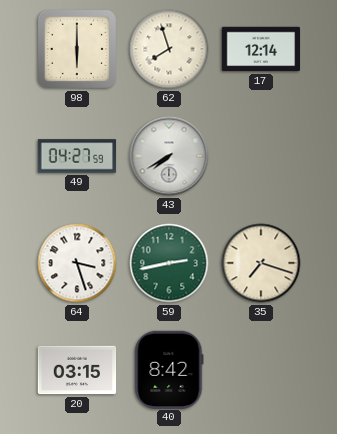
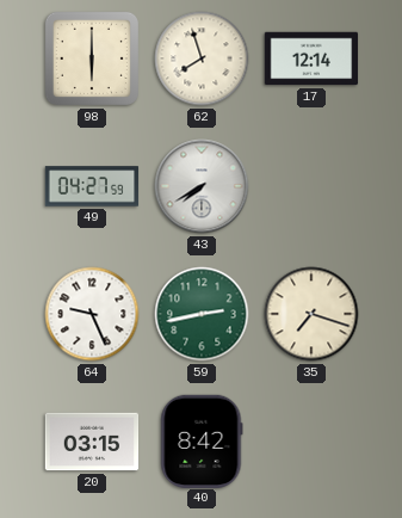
64: 3:27 -> 9:26
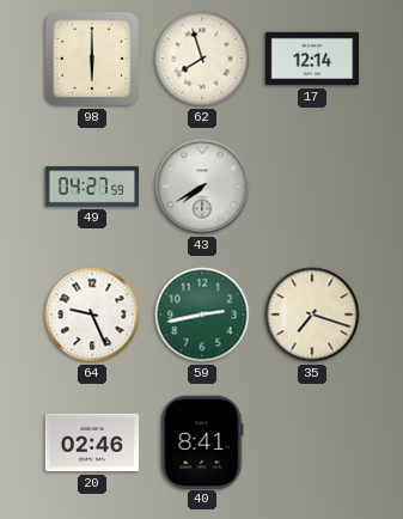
20: 03:15 -> 02:46
40: 8:42 -> 8:41
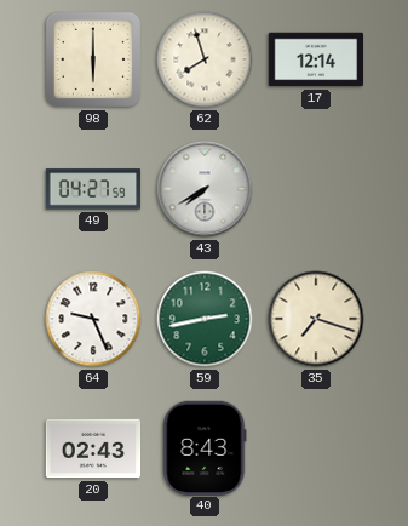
20: 02:46 -> 02:43
40: 8:41 -> 8:43
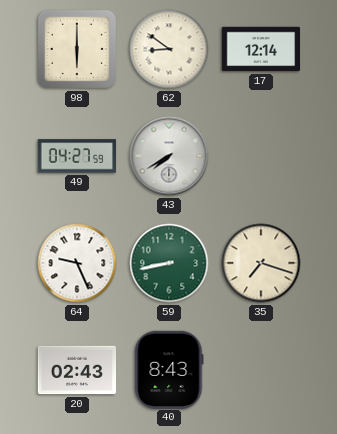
62: 7:57 -> 8:51
59: 2:43 -> 8:43
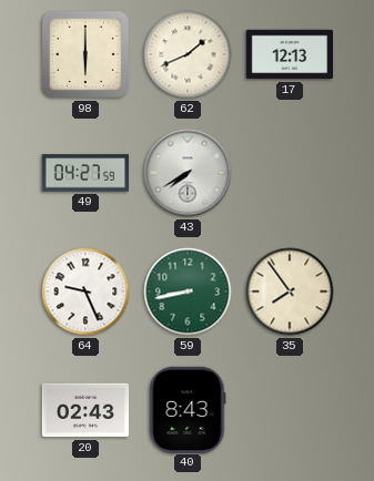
62: 8:51 -> 1:41
17: 12:14 -> 12:13
35: 7:18 -> 7:54
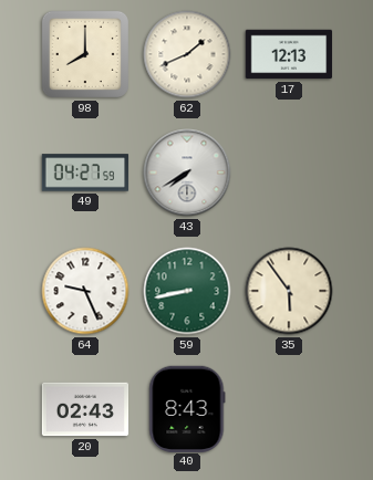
98: 6:00 -> 8:00
35: 7:54 -> 5:54
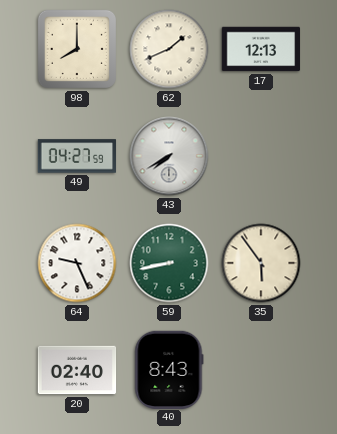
20: 02:43 -> 02:40
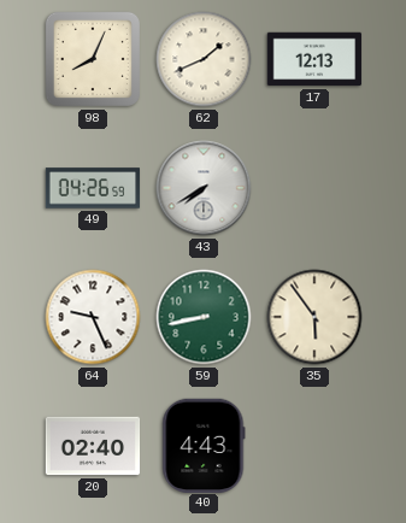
98: 8:00 -> 8:04
49: 04:27 -> 04:26
40: 8:43 -> 4:43
